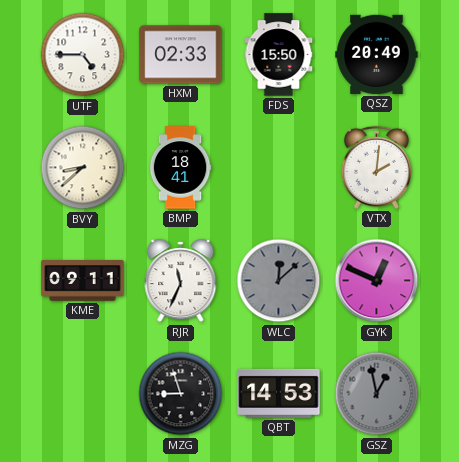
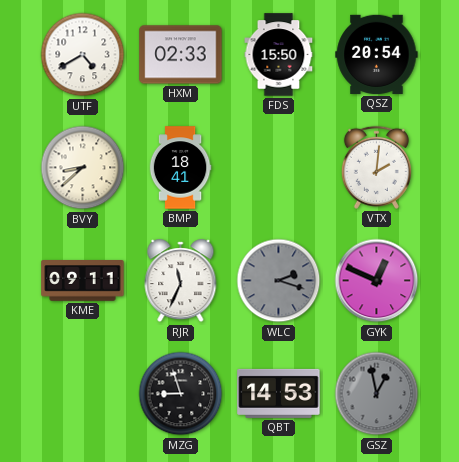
UTF: 4:45 -> 4:40
QSZ: 20:49 -> 20:54
WLC: 12:08 -> 2:18
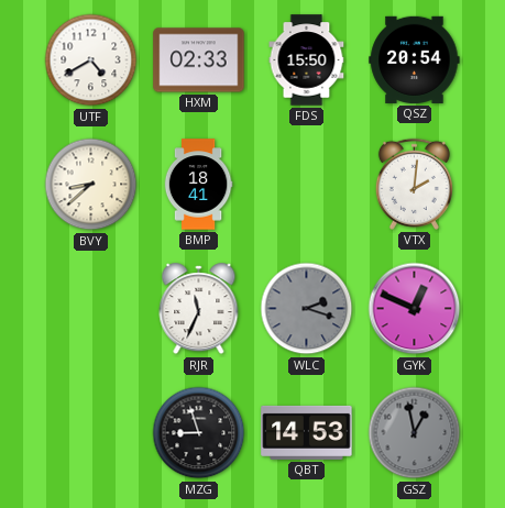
KME: 09:11 -> none
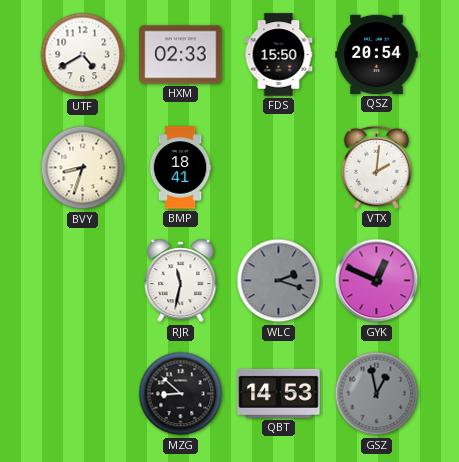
BVY: 8:38 -> 8:33
RJR: 11:34 -> 11:32
MZG: 8:57 -> 8:52
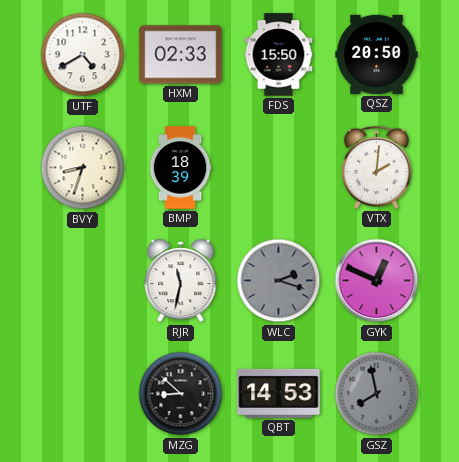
QSZ: 20:54 -> 20:50
BMP: 18:41 -> 18:39
GSZ: 12:58 -> 7:58
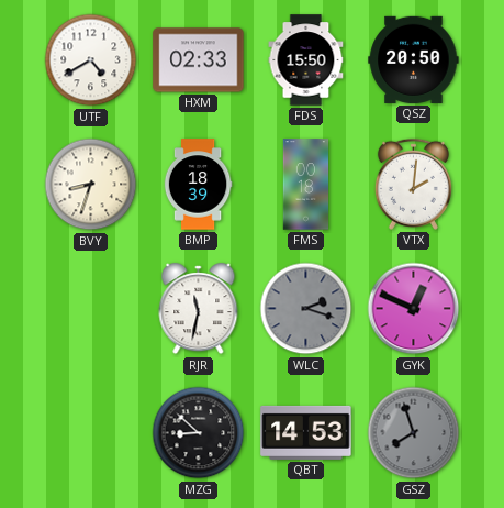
FMS: none -> 00:18
GSZ: 7:58 -> 7:57
